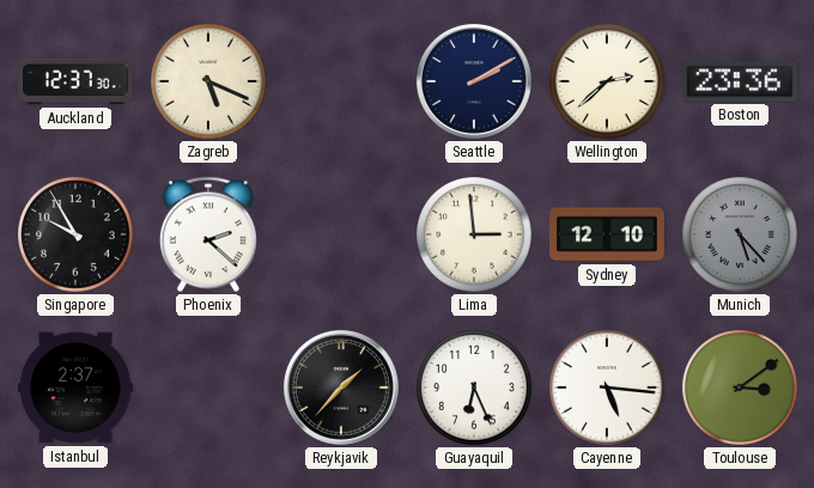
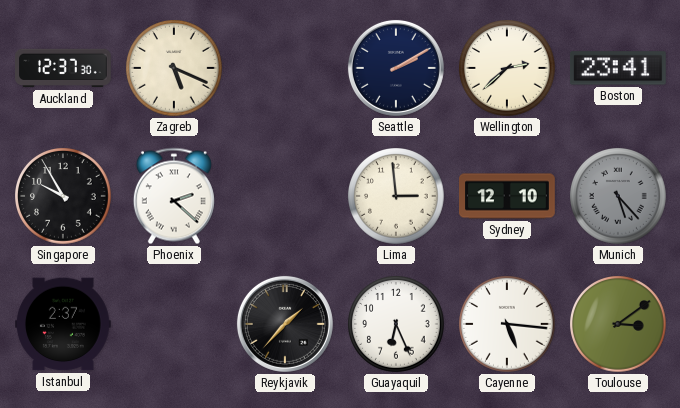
Boston: 23:36 -> 23:41
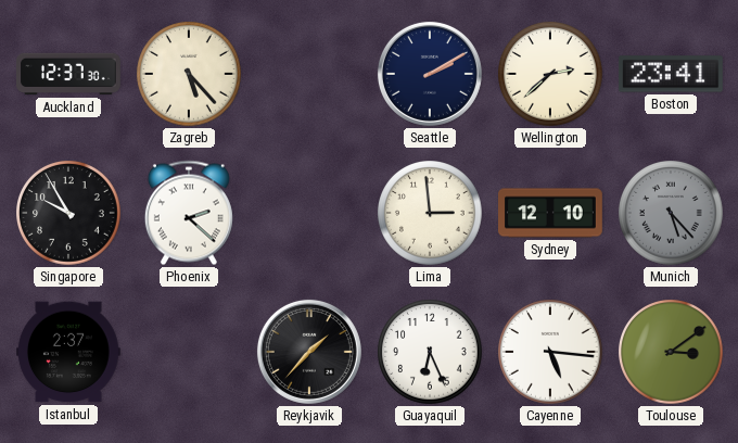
Zagreb: 5:19 -> 5:23
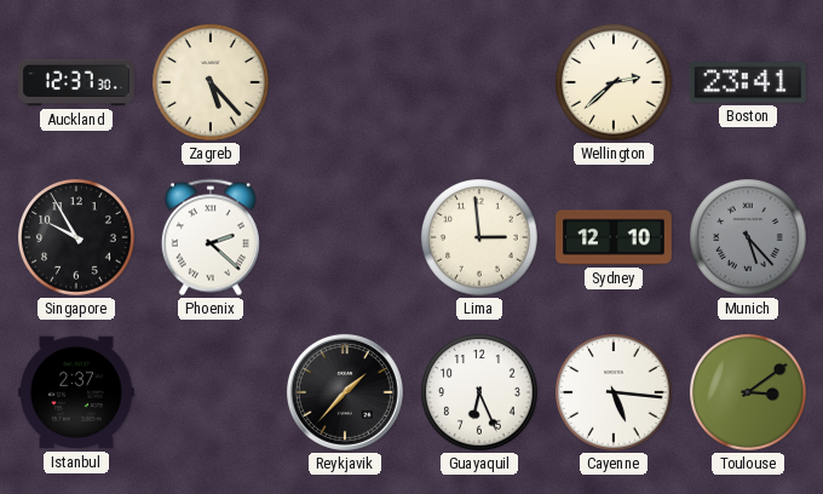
Seattle: 2:10 -> none
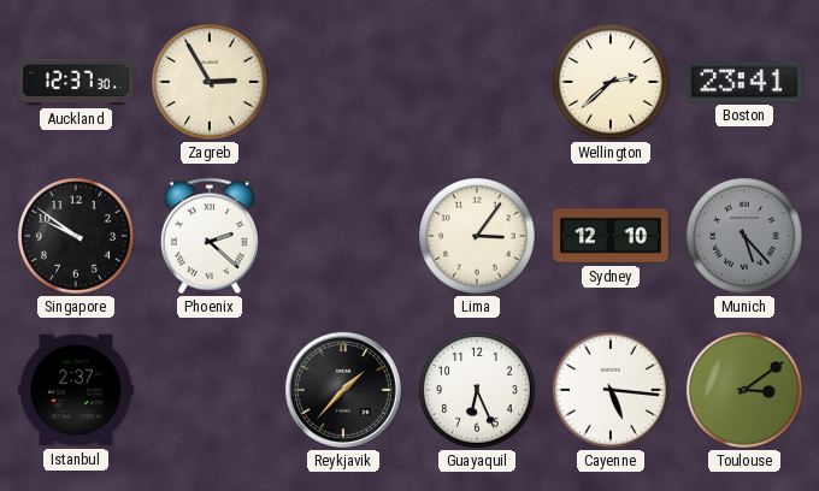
Zagreb: 5:23 -> 2:55
Singapore: 9:55 -> 9:51
Lima: 2:59 -> 3:06
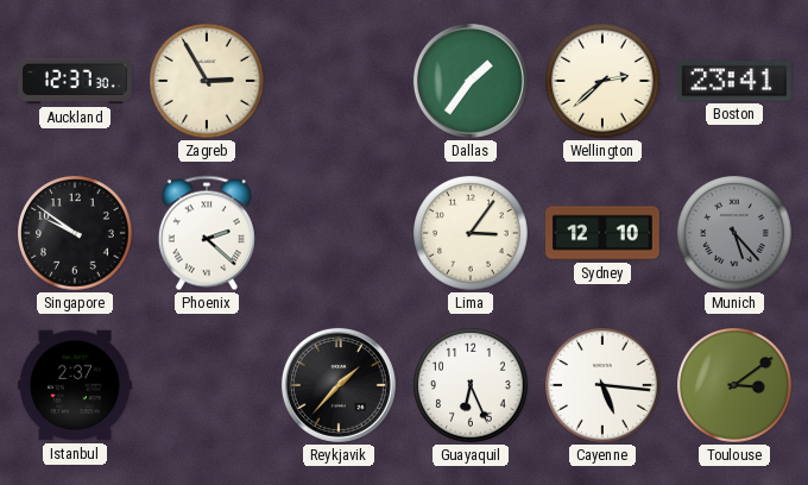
Dallas: none -> 1:36
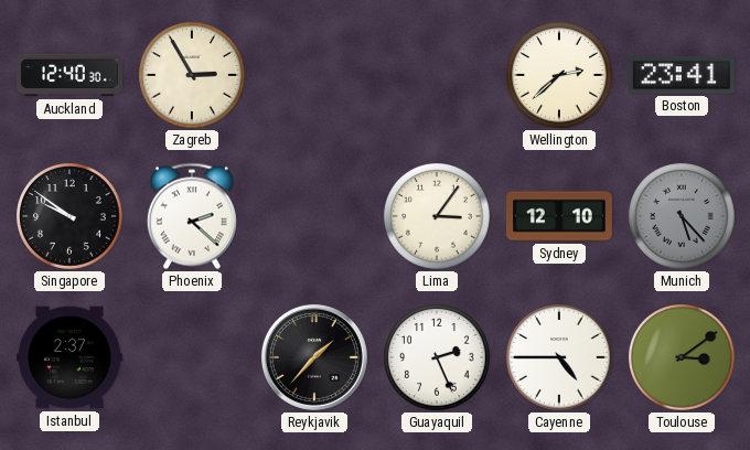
Auckland: 12:37 -> 12:40
Dallas: 1:36 -> none
Guayaquil: 6:26 -> 2:26
Cayenne: 5:16 -> 4:45
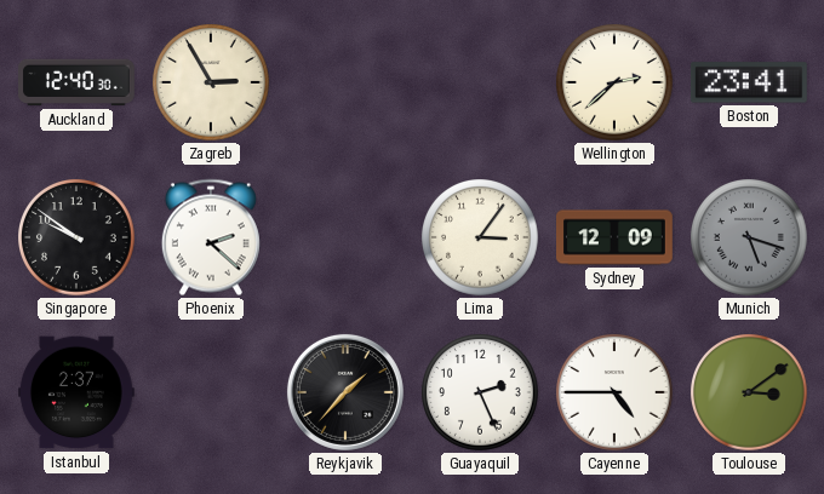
Sydney: 12:10 -> 12:09
Munich: 5:23 -> 5:18
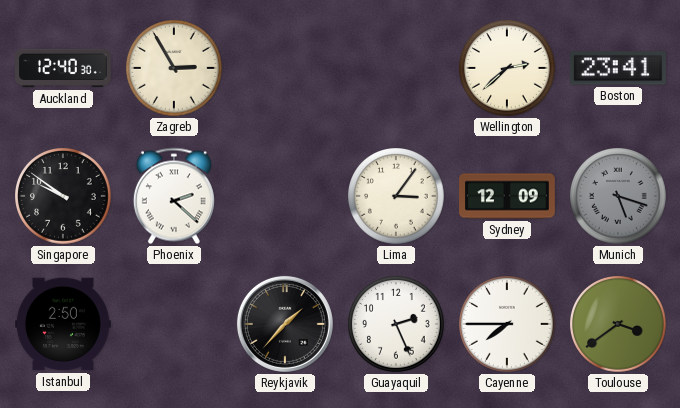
Istanbul: 2:37 -> 2:50
Cayenne: 4:45 -> 7:45
Toulouse: 3:09 -> 3:39
